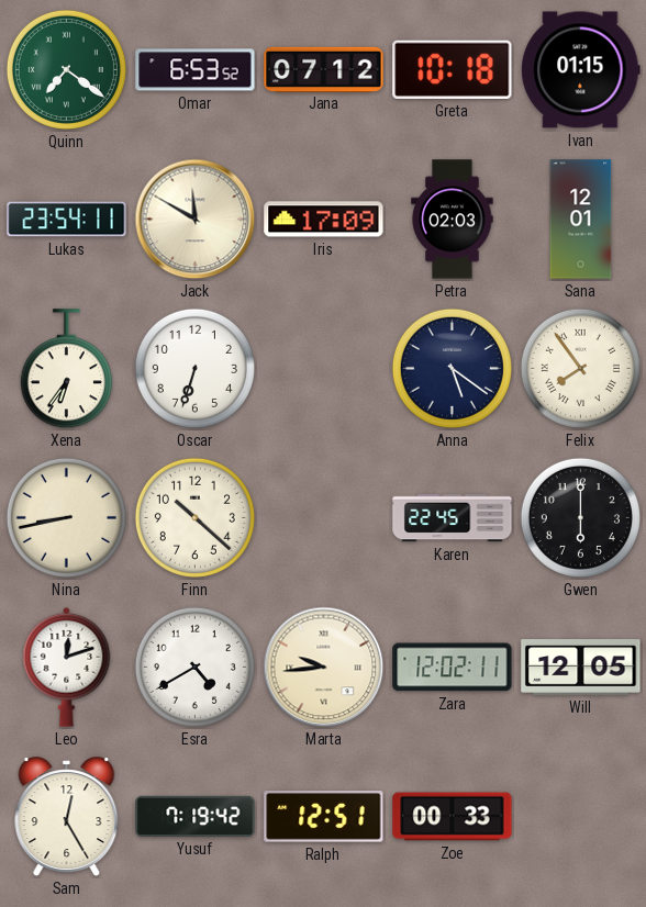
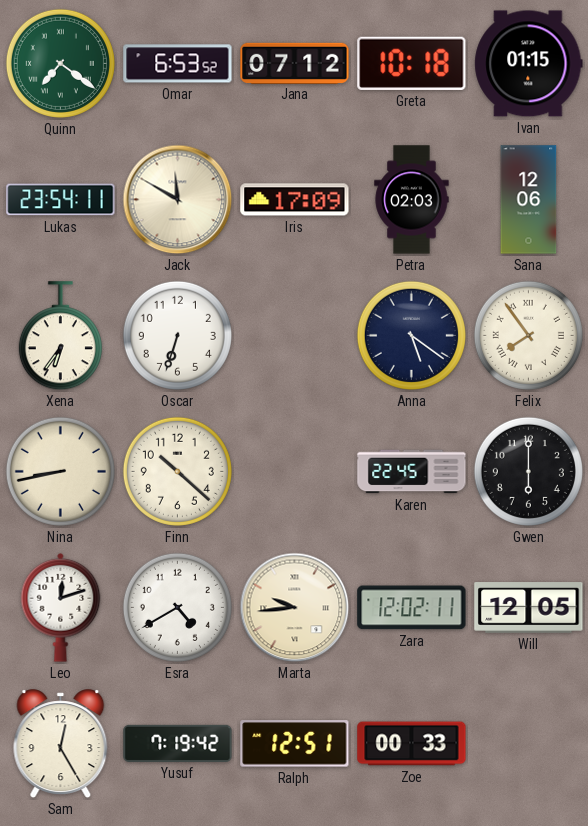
Sana: 12:01 -> 12:06
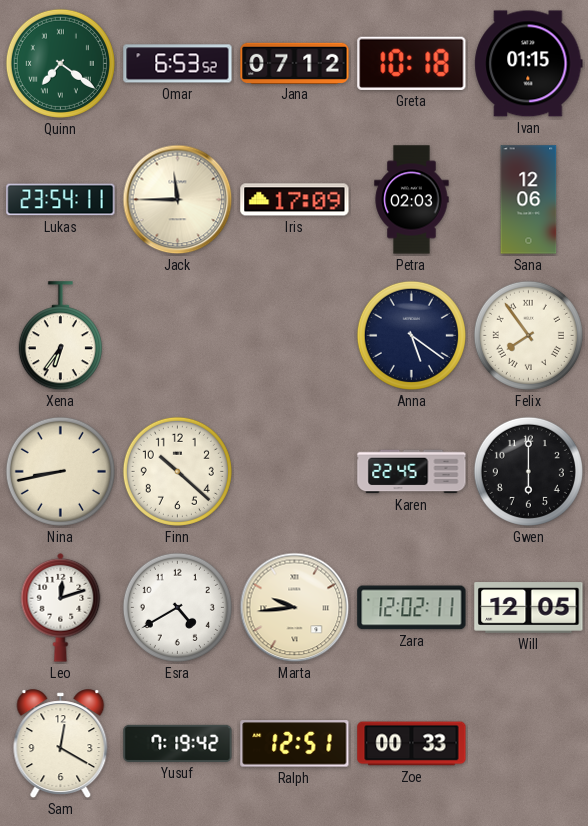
Jack: 11:50 -> 11:45
Oscar: 6:33 -> none
Sam: 12:25 -> 12:20
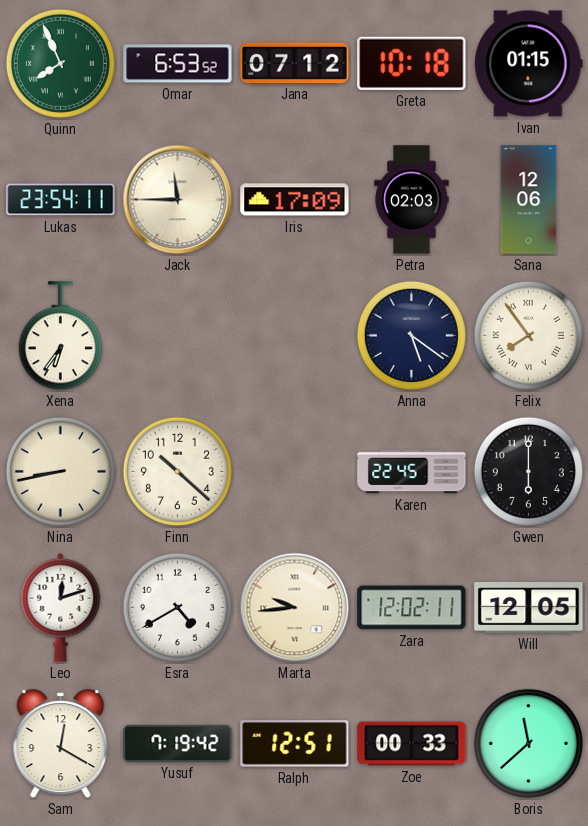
Quinn: 7:21 -> 7:56
Boris: none -> 11:38
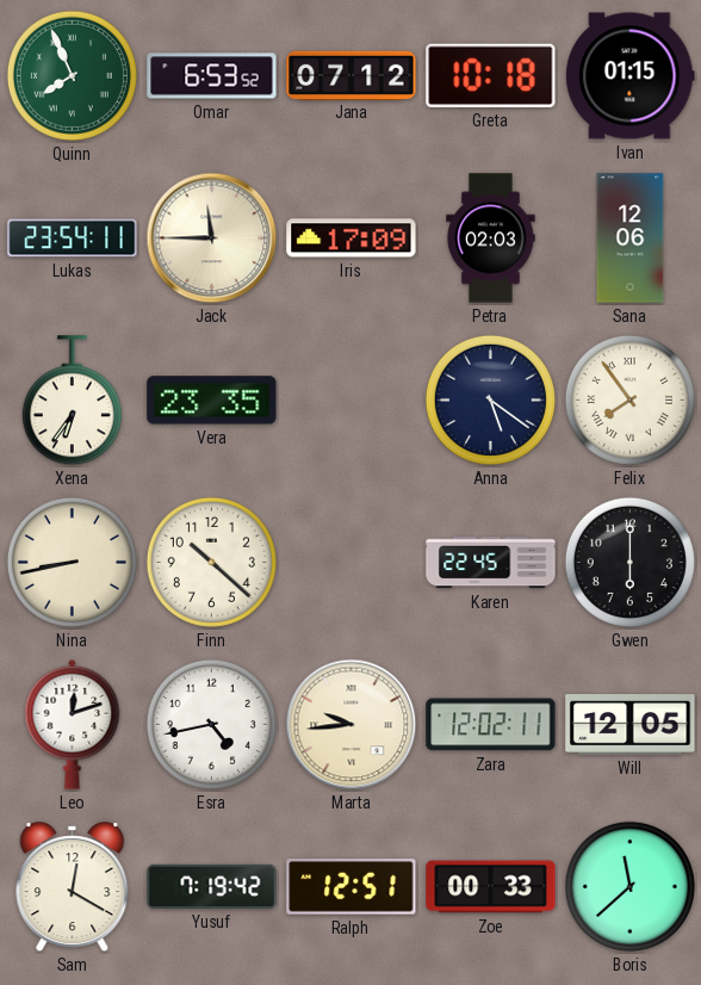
Vera: none -> 23:35
Esra: 4:40 -> 4:43
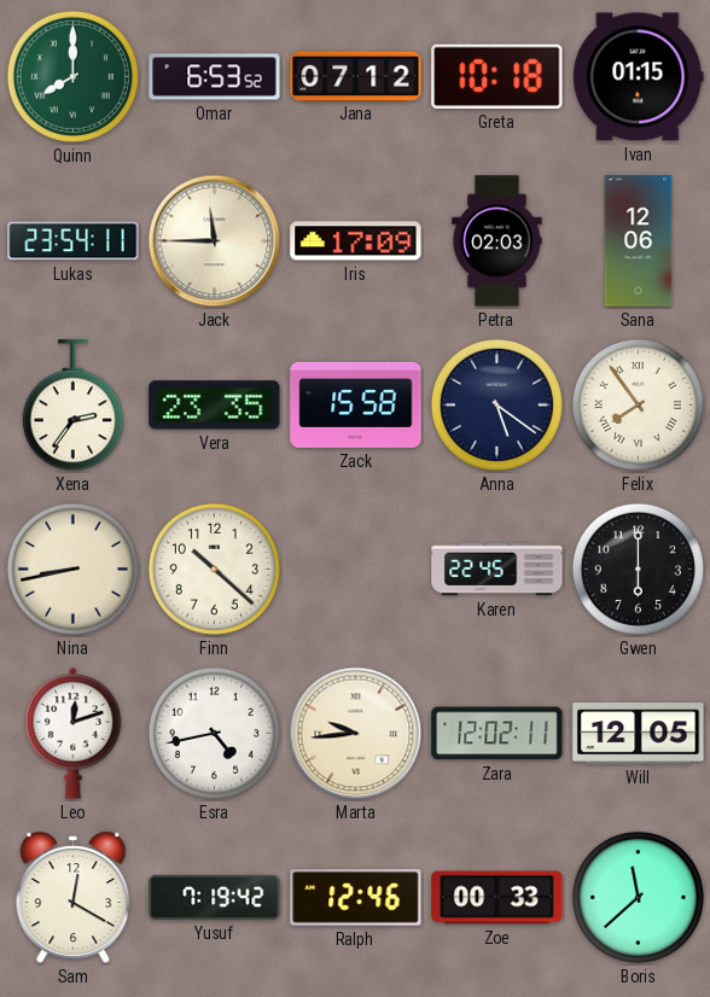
Quinn: 7:56 -> 8:00
Xena: 6:36 -> 2:36
Zack: none -> 15:58
Ralph: 12:51 -> 12:46
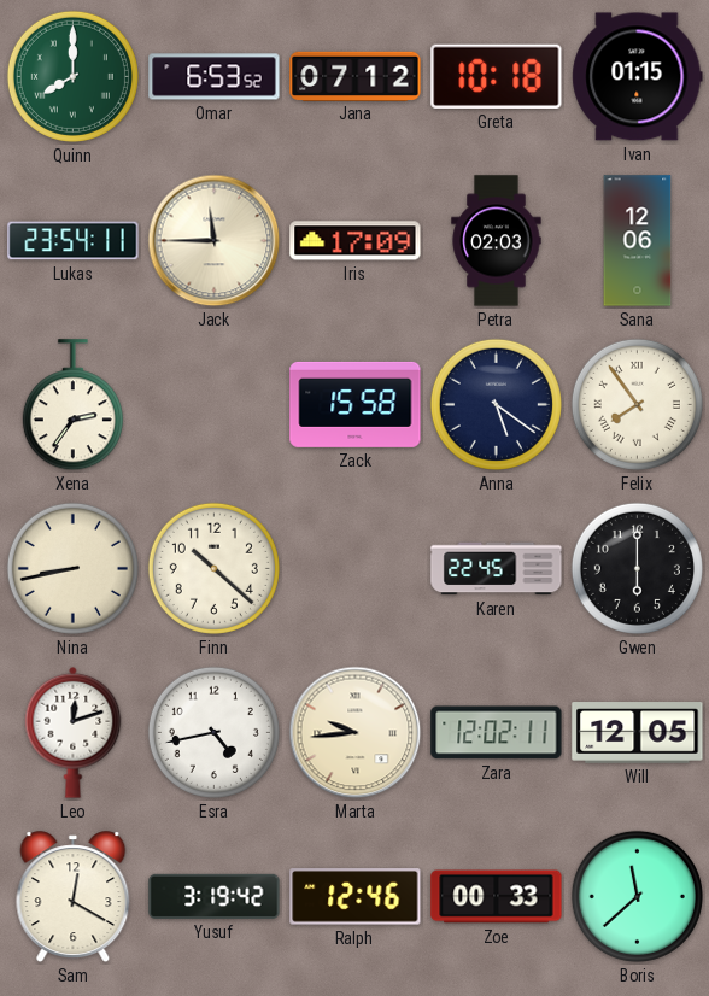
Vera: 23:35 -> none
Yusuf: 7:19 -> 3:19
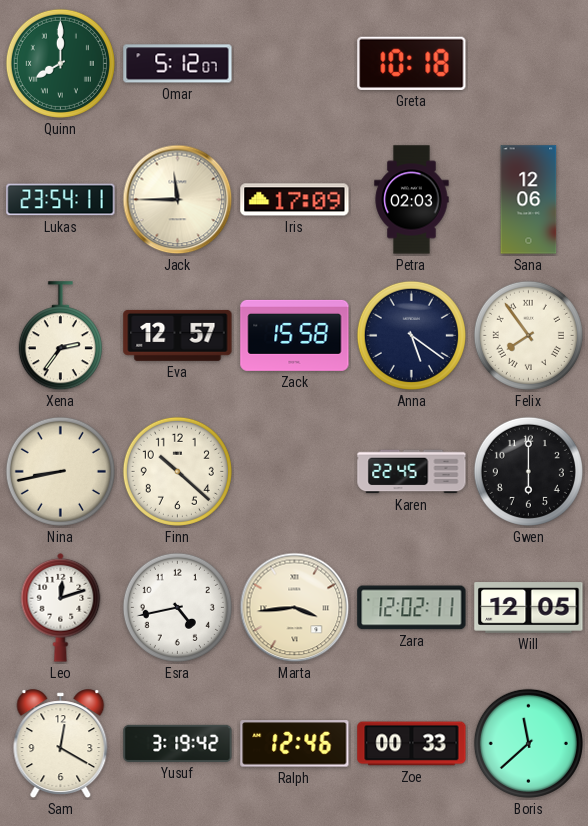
Omar: 6:53 -> 5:12
Jana: 07:12 -> none
Ivan: 01:15 -> none
Eva: none -> 12:57
Marta: 9:44 -> 3:44
